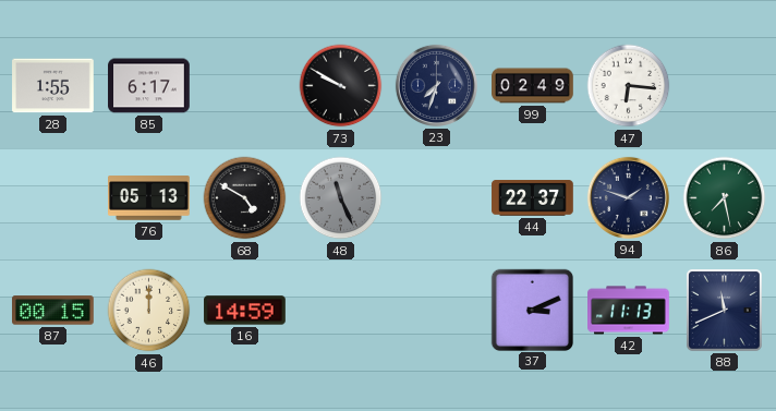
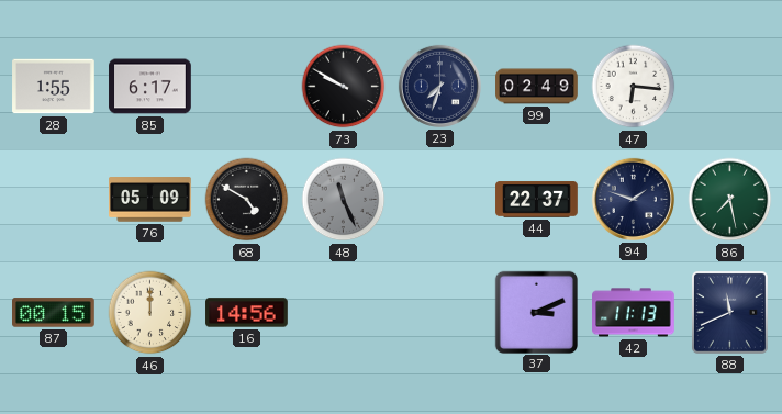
76: 05:13 -> 05:09
16: 14:59 -> 14:56
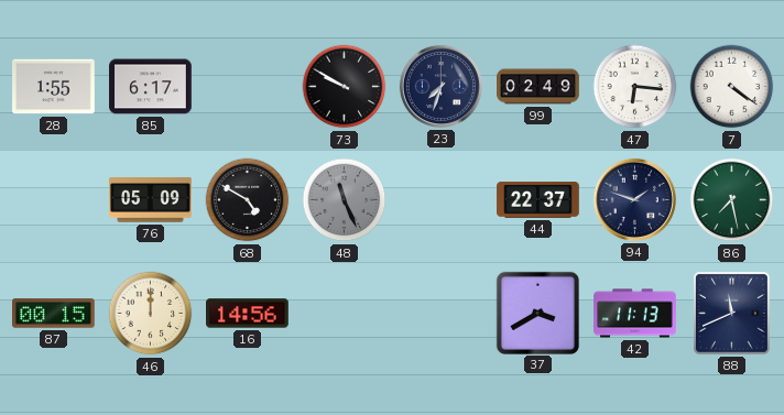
7: none -> 4:21
37: 3:11 -> 3:40
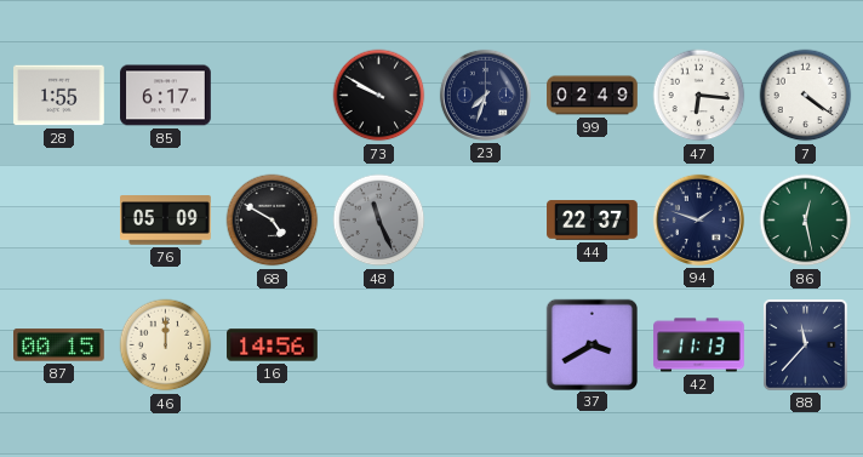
86: 7:28 -> 12:28
88: 11:41 -> 11:37
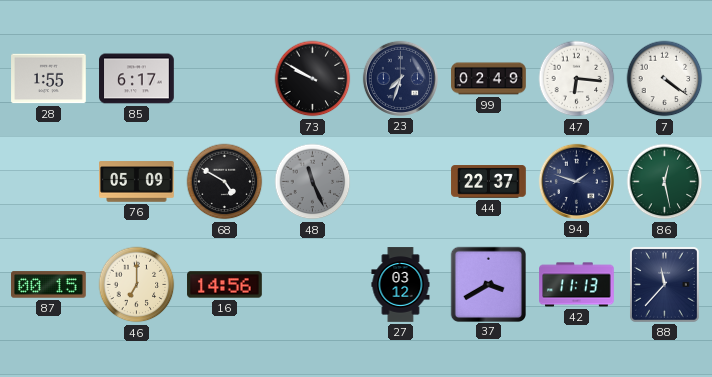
46: 12:00 -> 7:00
27: none -> 03:12
